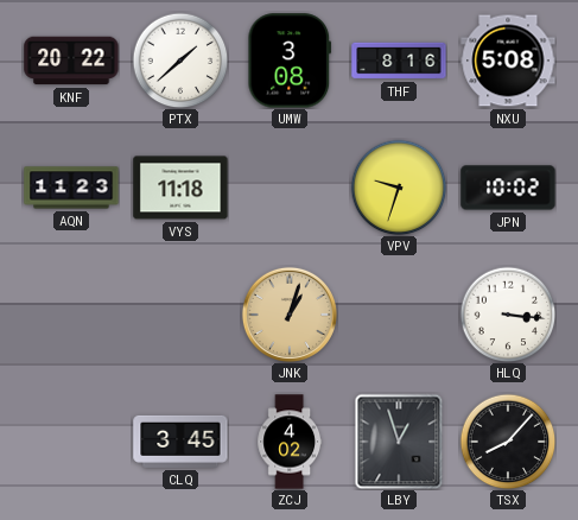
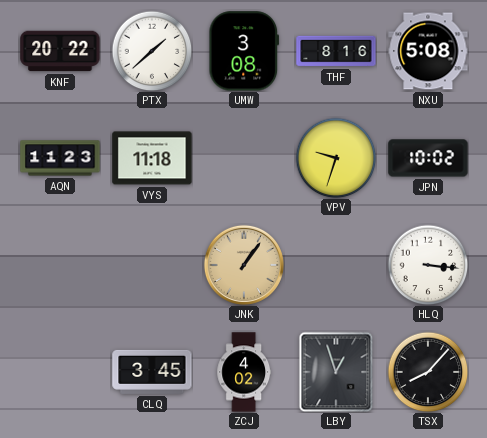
JNK: 1:03 -> 1:06
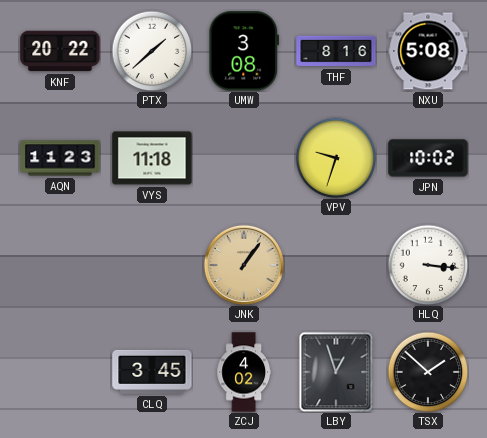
TSX: 8:07 -> 1:52
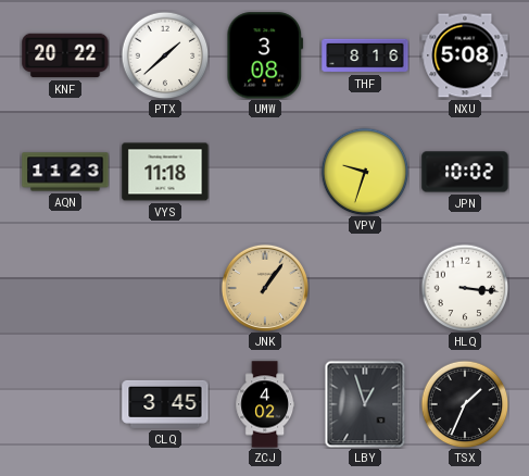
TSX: 1:52 -> 1:34
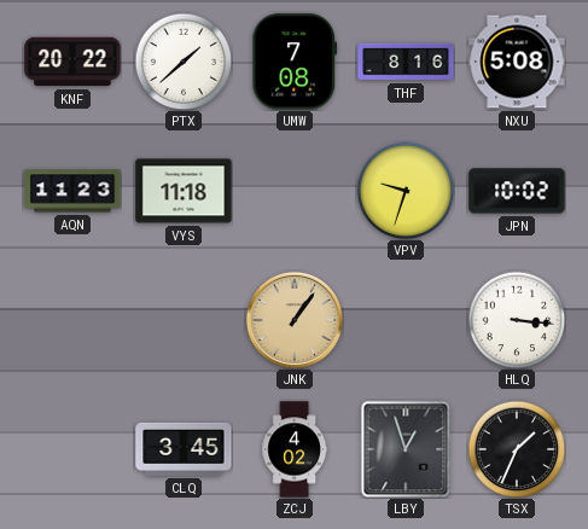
UMW: 3:08 -> 7:08
